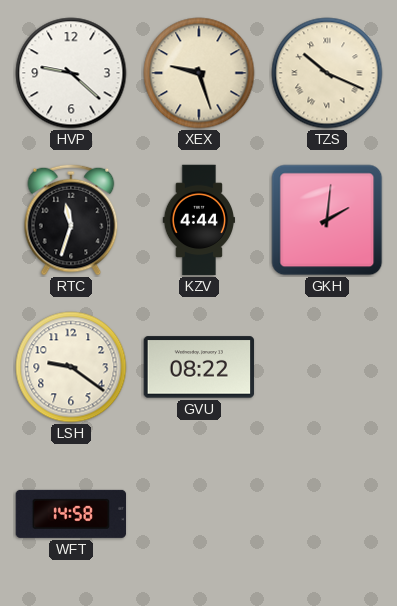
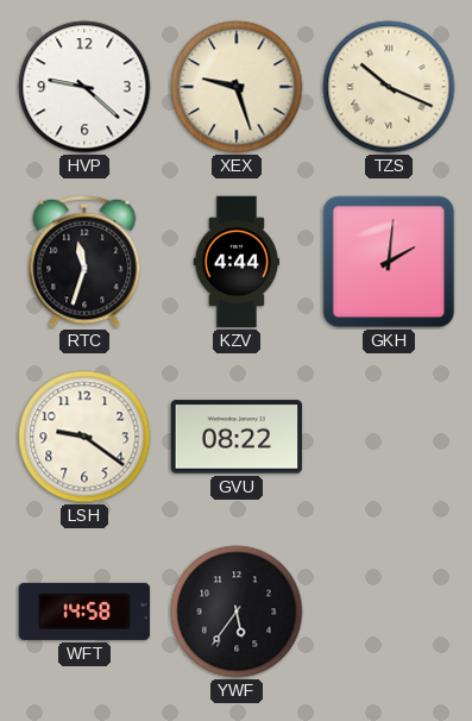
YWF: none -> 5:36
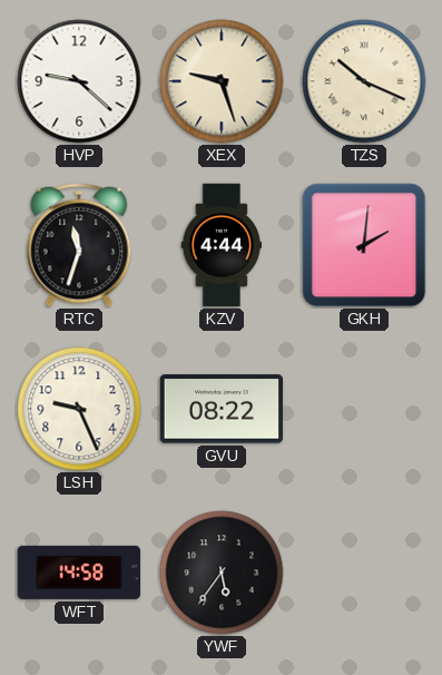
LSH: 9:21 -> 9:26
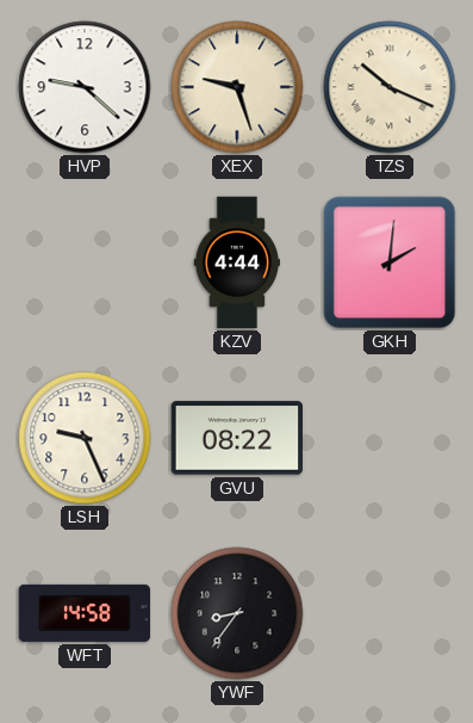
RTC: 11:33 -> none
YWF: 5:36 -> 8:36
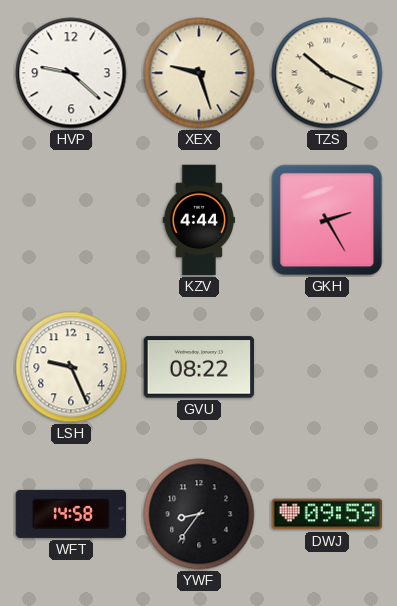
GKH: 2:01 -> 2:25
DWJ: none -> 09:59
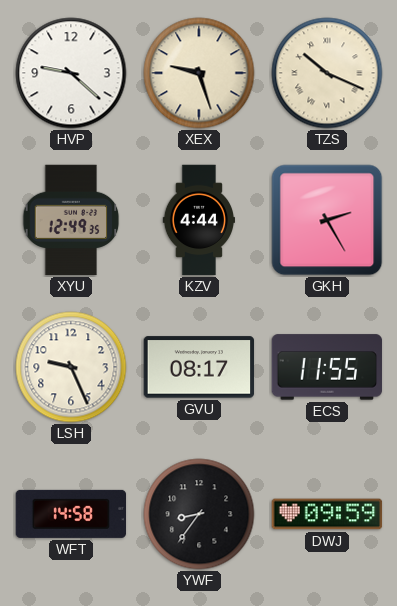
XYU: none -> 12:49
GVU: 08:22 -> 08:17
ECS: none -> 11:55
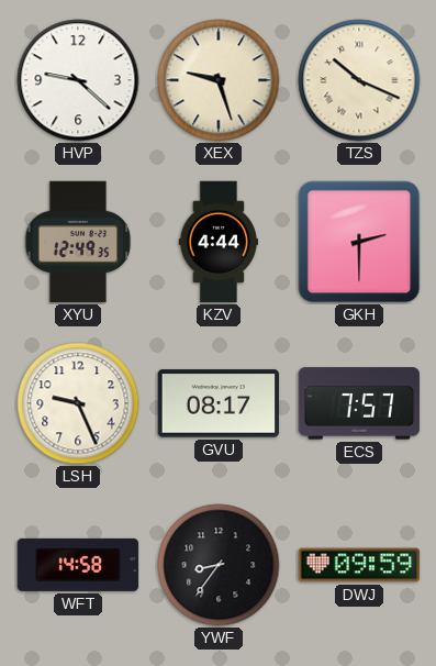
GKH: 2:25 -> 2:30
ECS: 11:55 -> 7:57
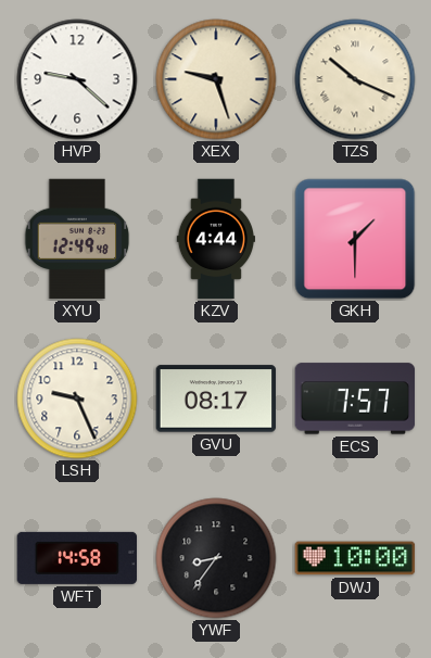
XYU: 12:49:35 -> 12:49:48
GKH: 2:30 -> 1:30
DWJ: 09:59 -> 10:00
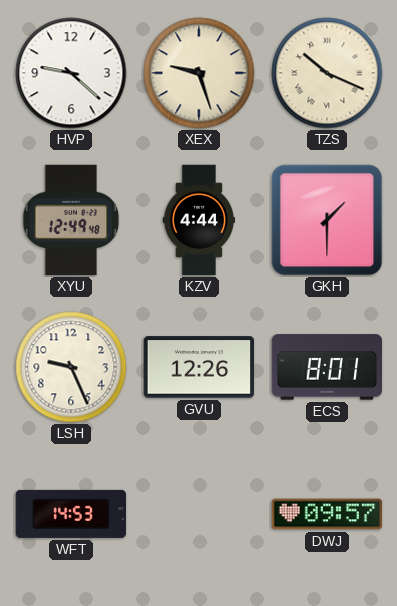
GVU: 08:17 -> 12:26
ECS: 7:57 -> 8:01
WFT: 14:58 -> 14:53
YWF: 8:36 -> none
DWJ: 10:00 -> 09:57
